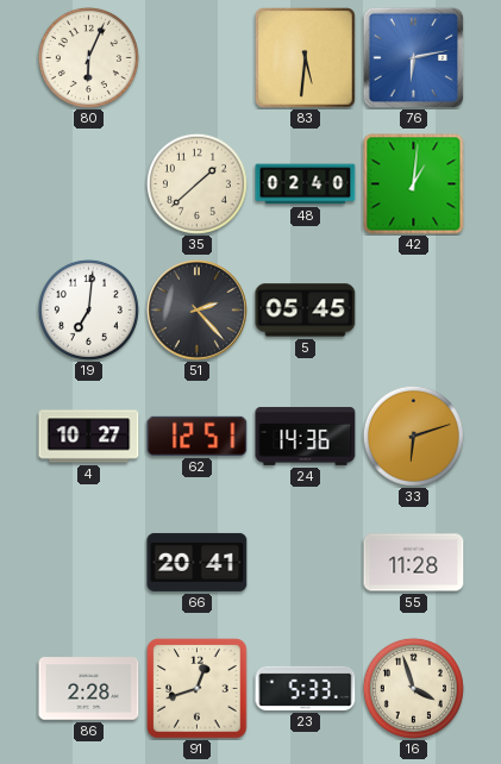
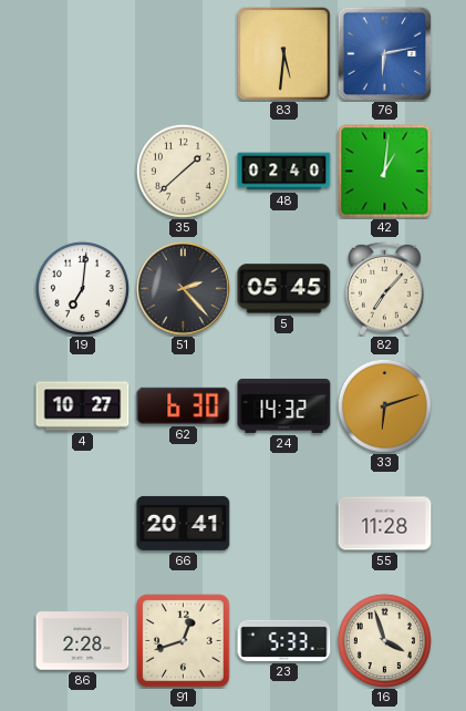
80: 6:04 -> none
82: none -> 7:07
62: 12:51 -> 6:30
24: 14:36 -> 14:32
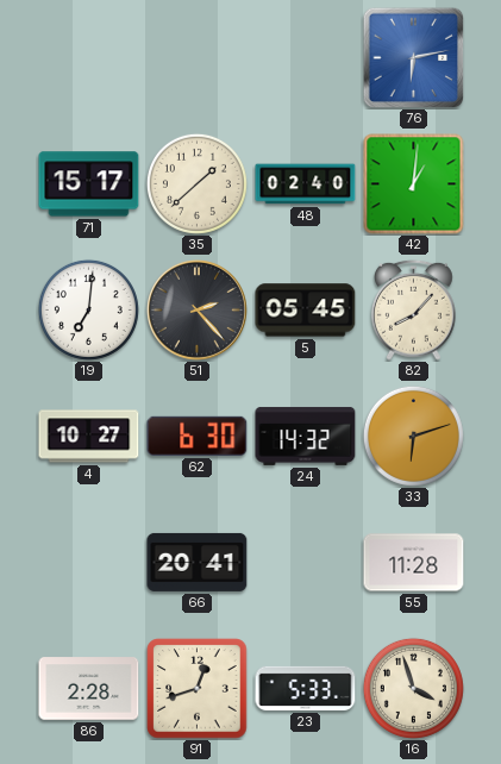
83: 5:31 -> none
71: none -> 15:17
82: 7:07 -> 8:07
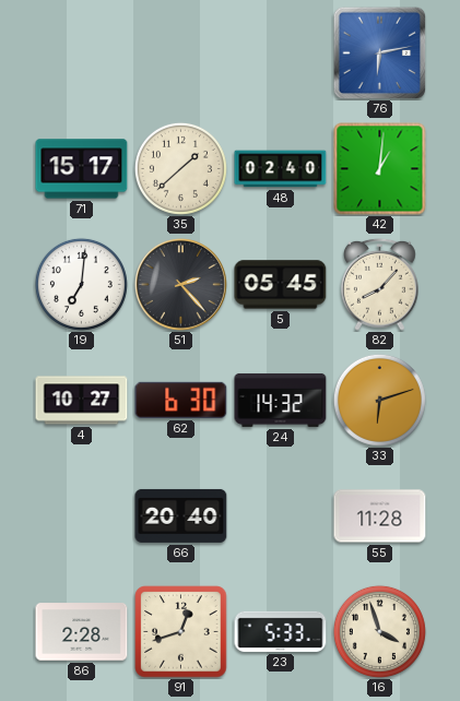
66: 20:41 -> 20:40
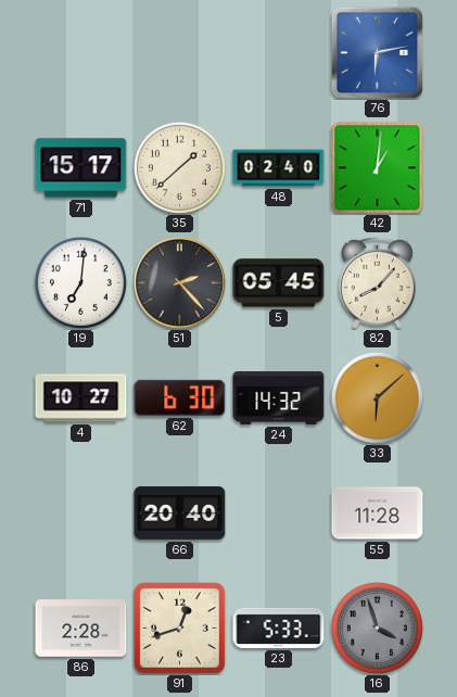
33: 6:12 -> 6:08
16 dial: cream -> grey
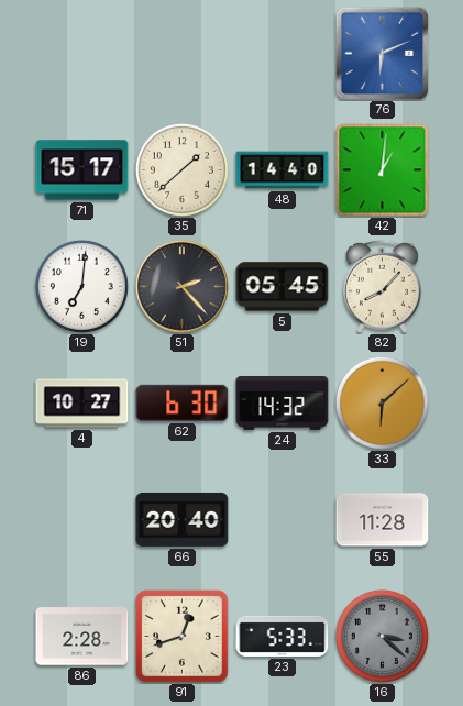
76: 6:13 -> 6:11
48: 02:40 -> 14:40
16: 3:57 -> 3:22
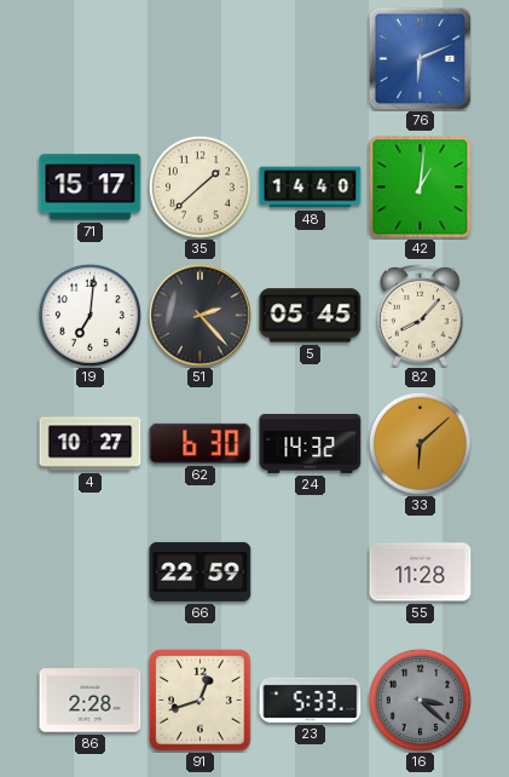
66: 20:40 -> 22:59
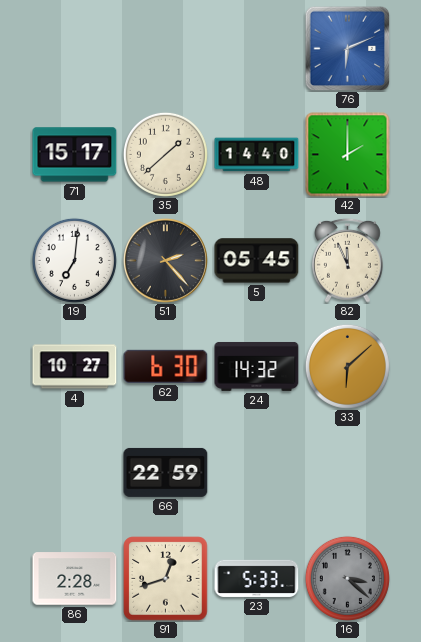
42: 1:01 -> 2:00
82: 8:07 -> 11:56
55: 11:28 -> none
